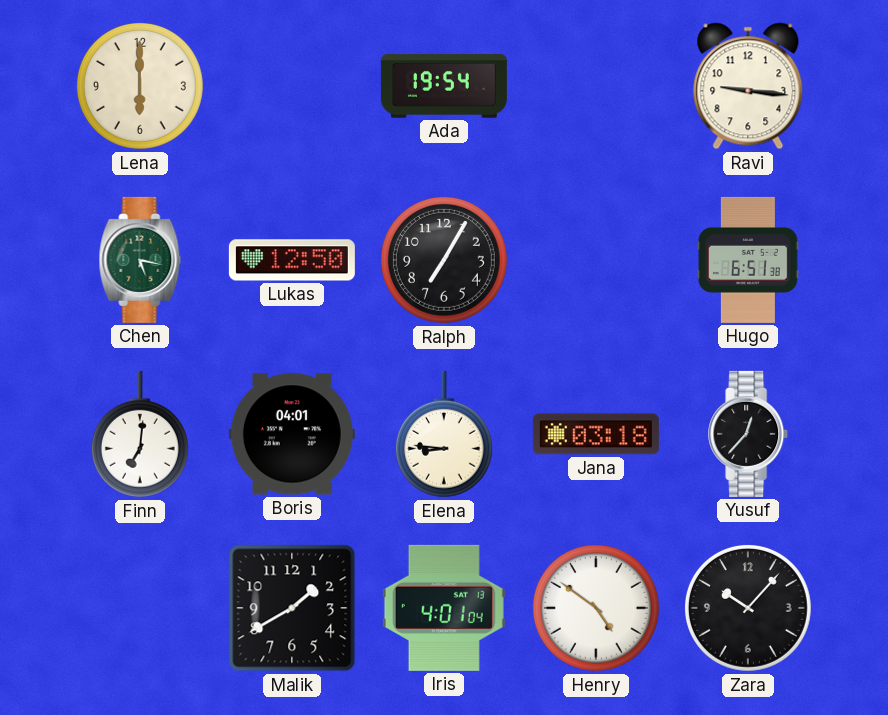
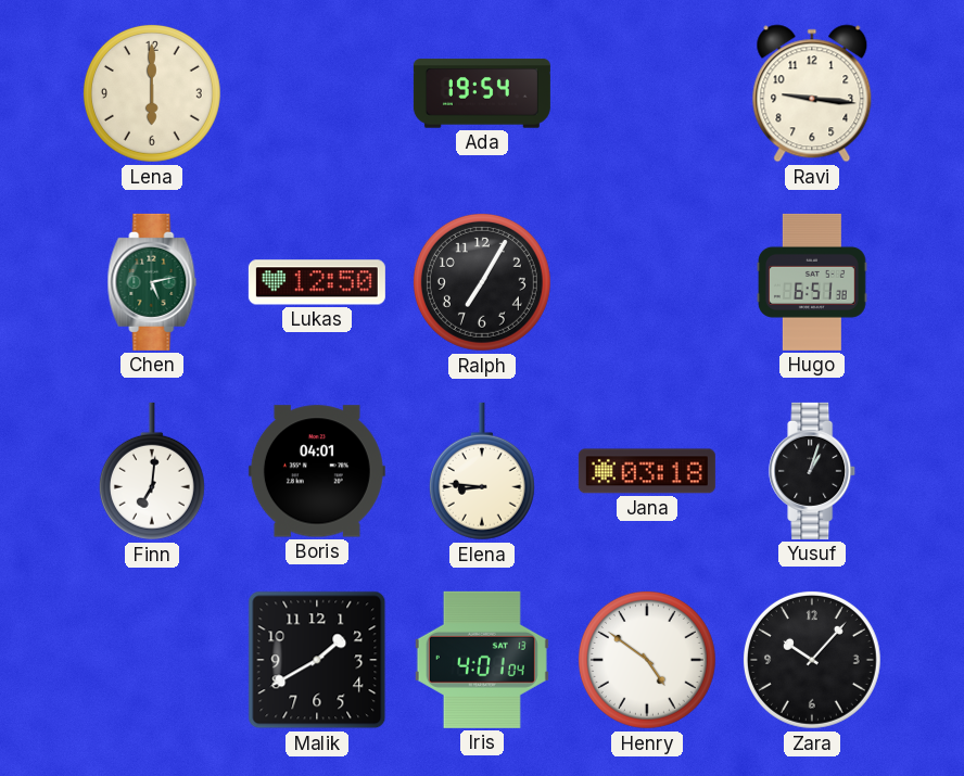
Chen: 5:17 -> 5:13
Yusuf: 12:37 -> 1:03
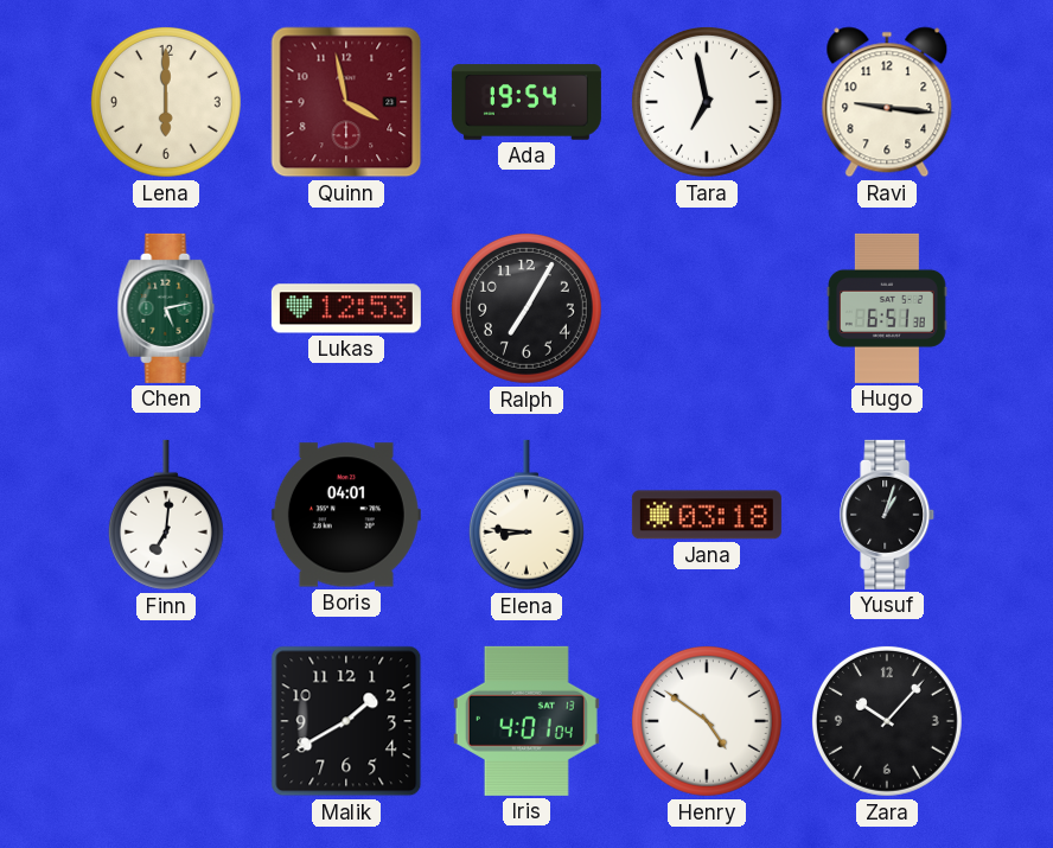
Quinn: none -> 3:58
Tara: none -> 6:58
Lukas: 12:50 -> 12:53
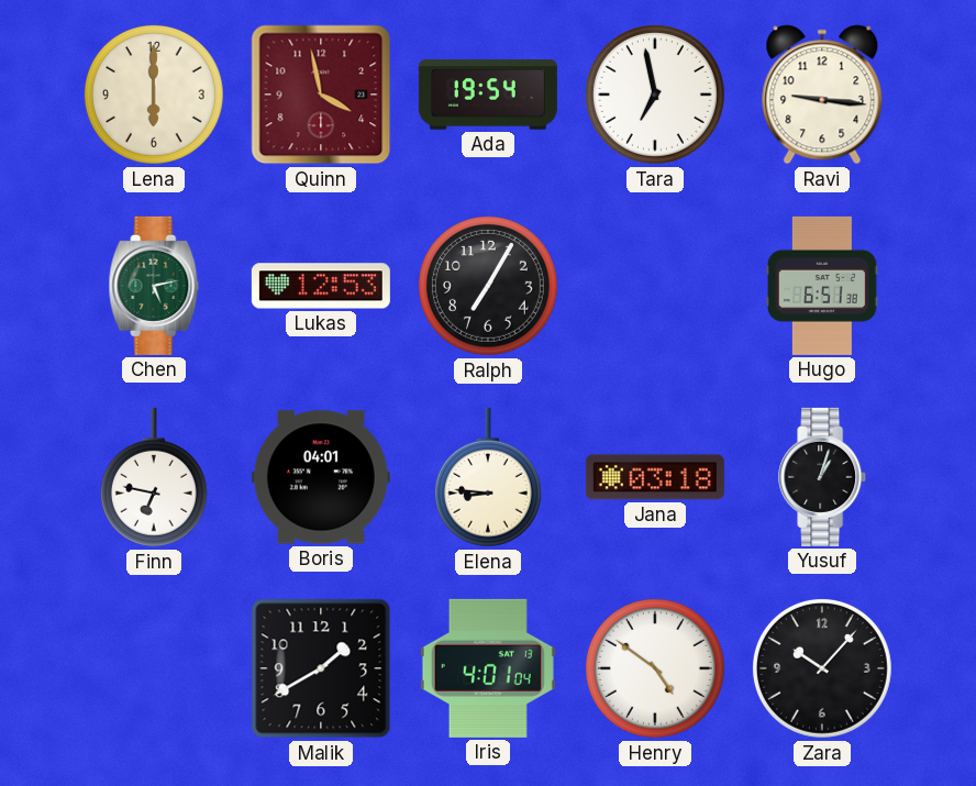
Finn: 7:01 -> 6:47
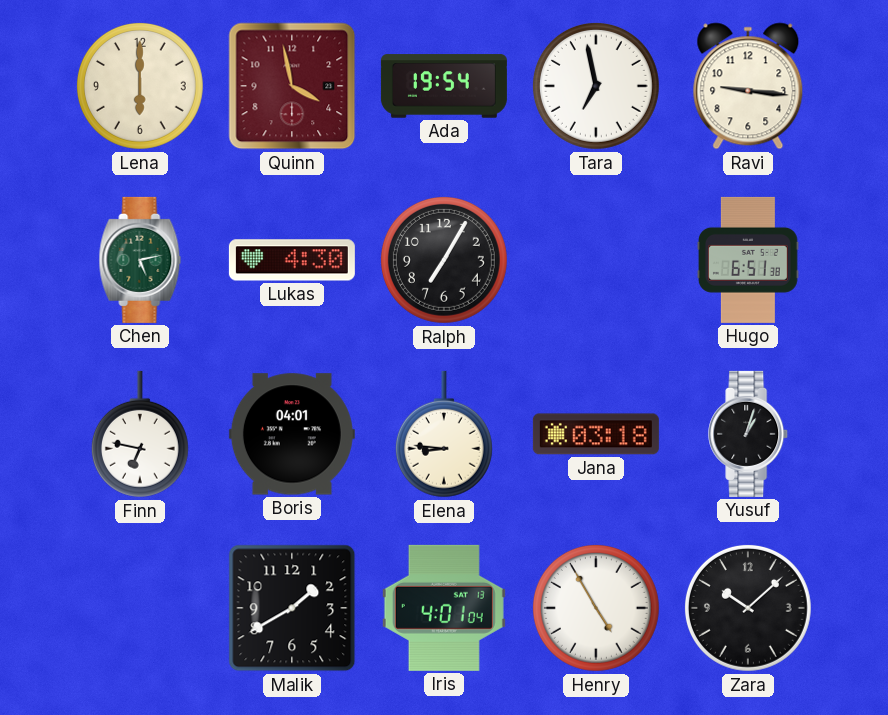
Lukas: 12:53 -> 4:30
Henry: 4:51 -> 4:55
Zara: 10:07 -> 10:08
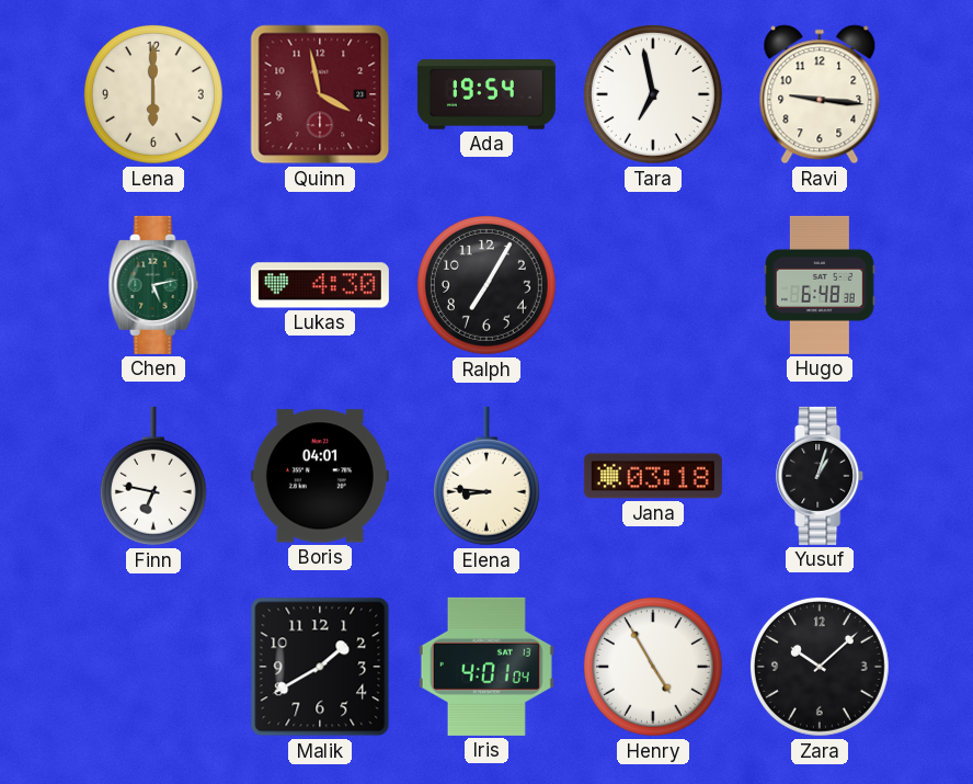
Hugo: 6:51 -> 6:48
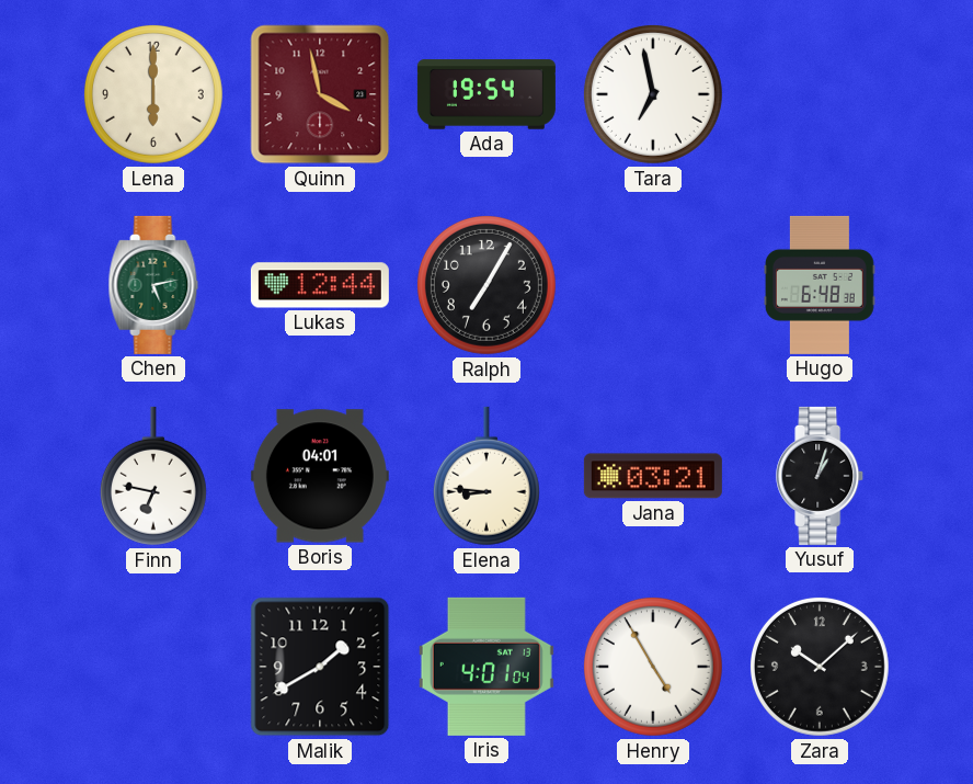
Ravi: 9:16 -> none
Lukas: 4:30 -> 12:44
Jana: 03:18 -> 03:21
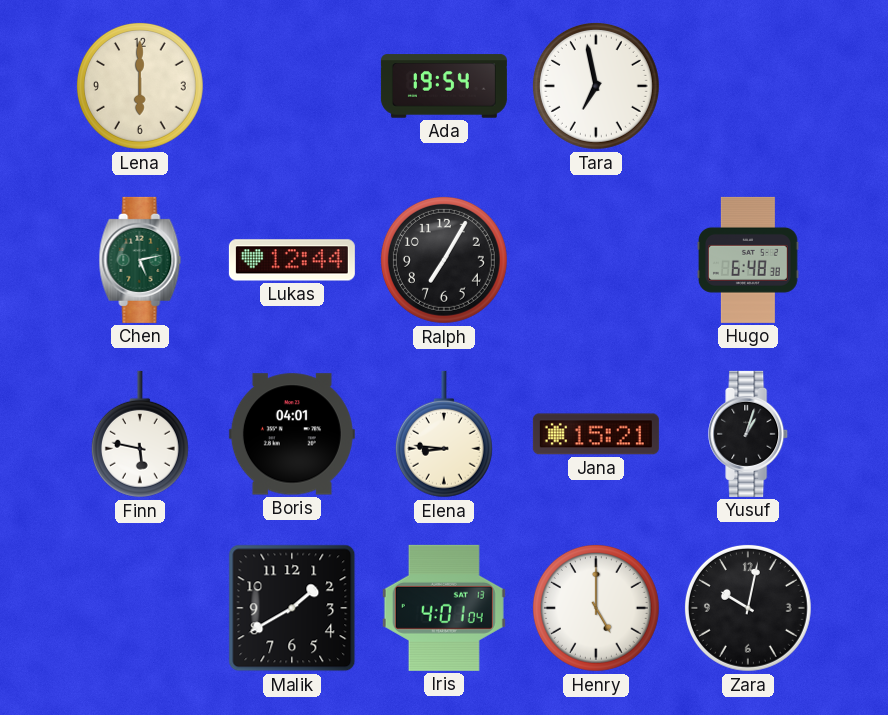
Quinn: 3:58 -> none
Finn: 6:47 -> 5:47
Jana: 03:21 -> 15:21
Henry: 4:55 -> 5:00
Zara: 10:08 -> 10:02
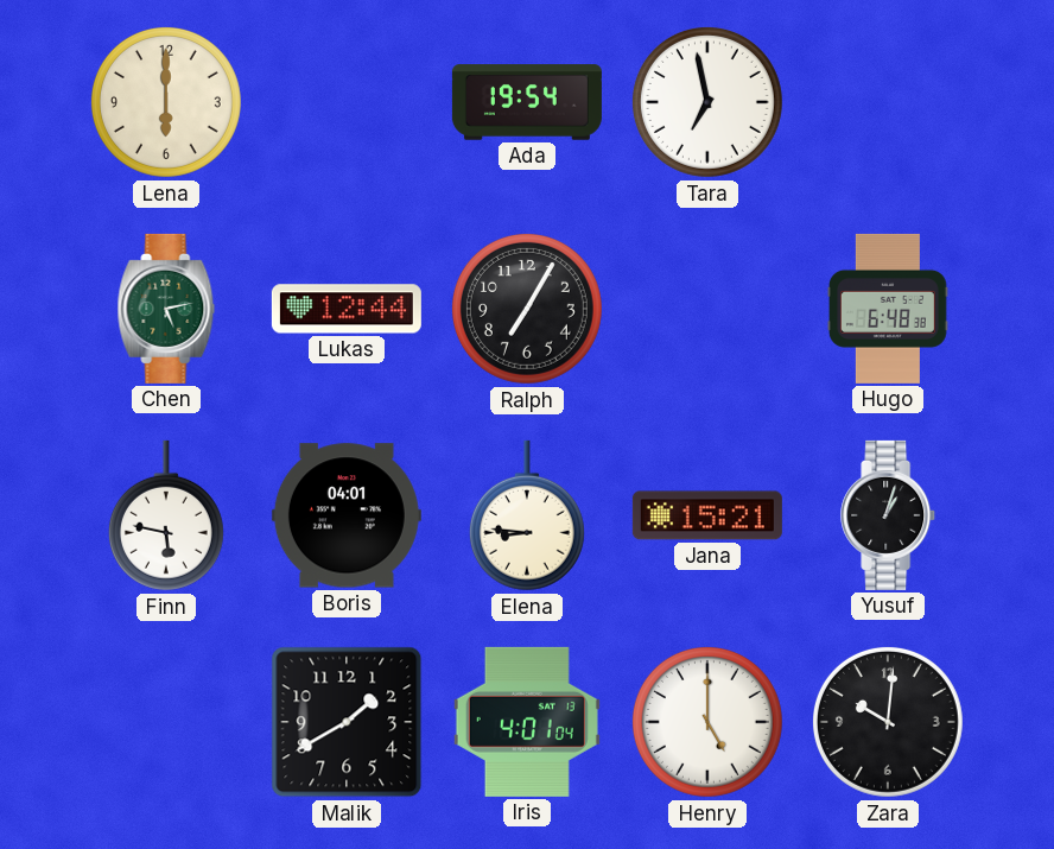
Zara: 10:02 -> 10:01
